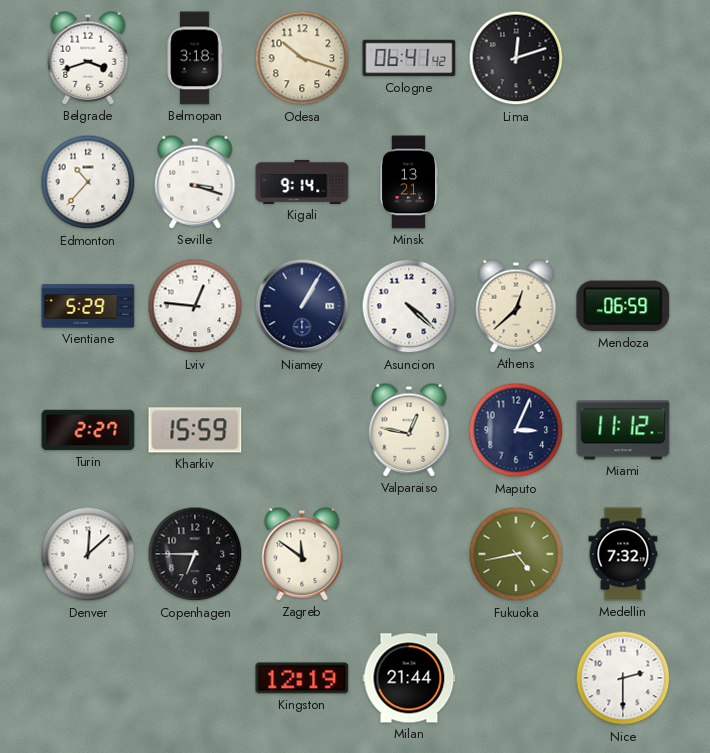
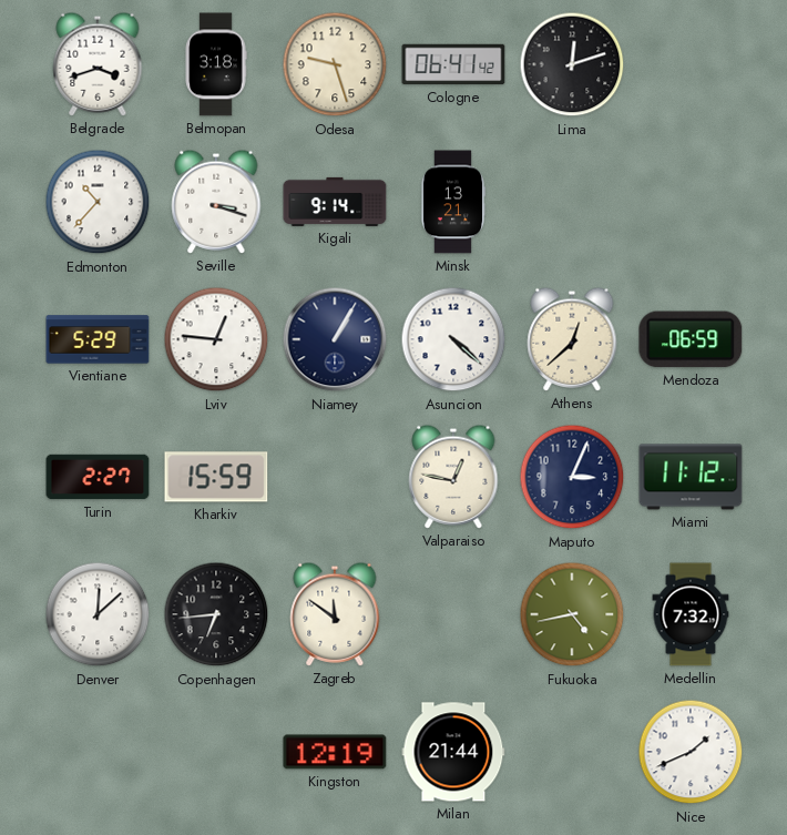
Odesa: 10:18 -> 9:27
Copenhagen: 6:45 -> 6:44
Nice: 2:30 -> 1:41
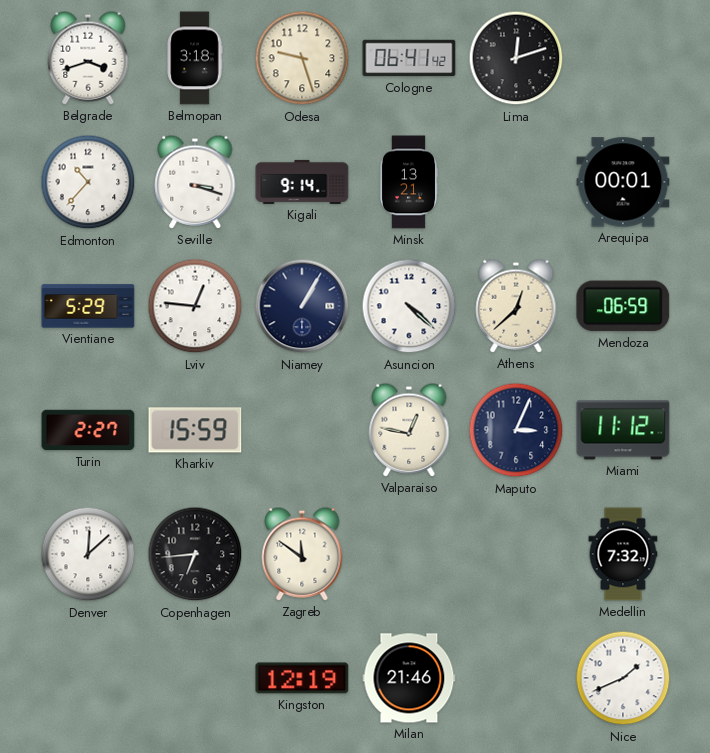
Arequipa: none -> 00:01
Fukuoka: 4:43 -> none
Milan: 21:44 -> 21:46
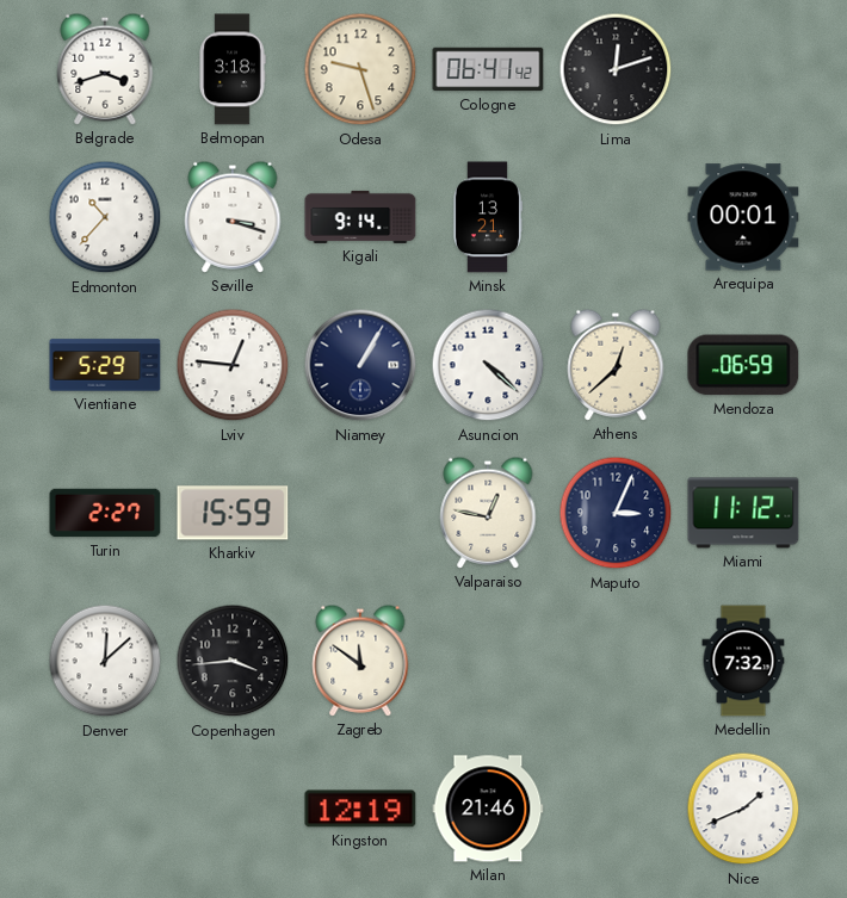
Copenhagen: 6:44 -> 3:44
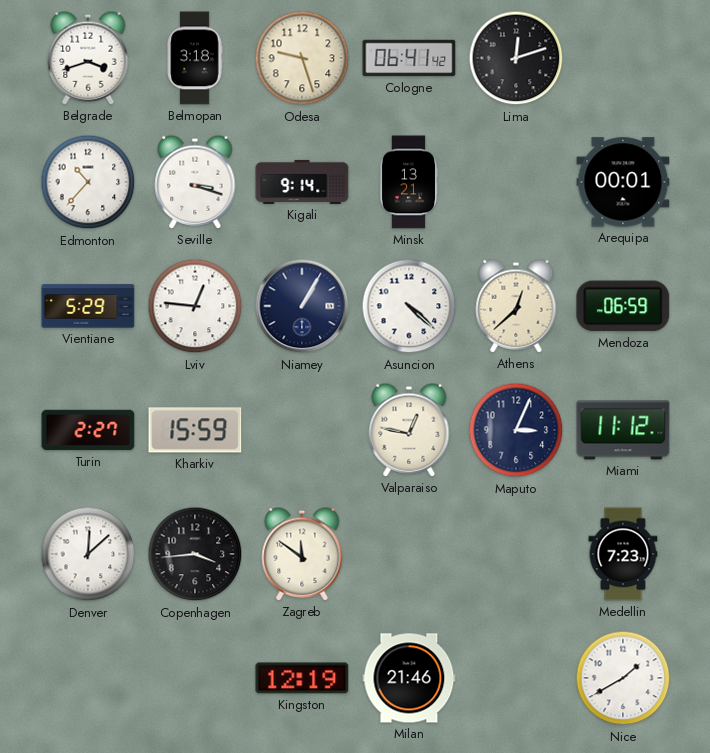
Medellin: 7:32 -> 7:23
Nice: 1:41 -> 1:40
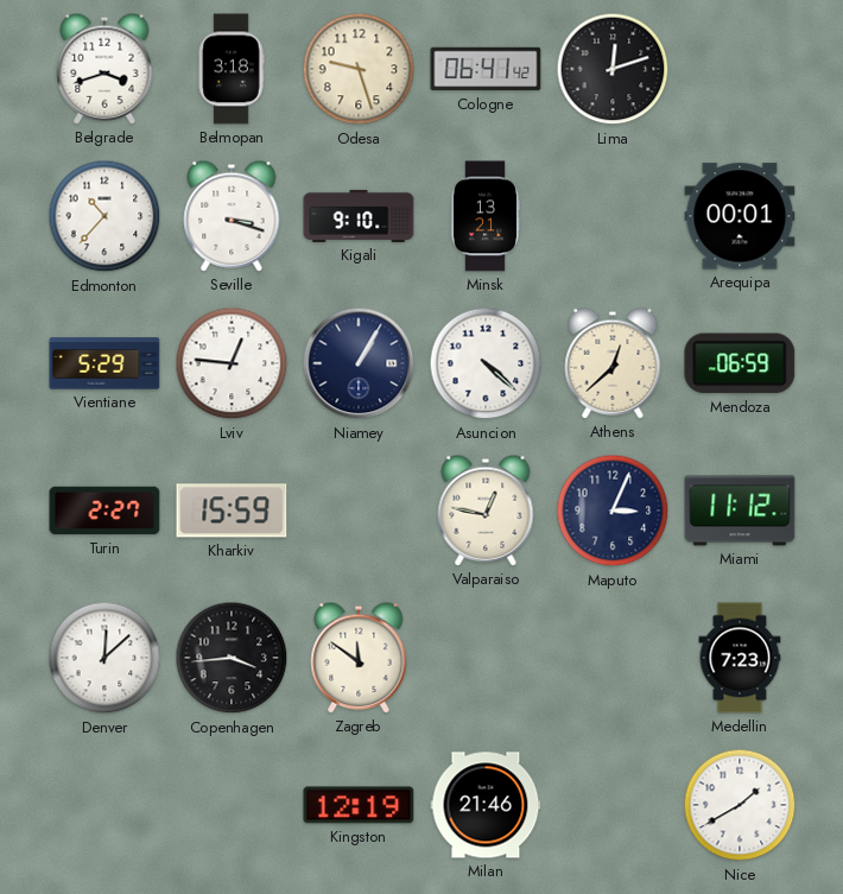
Kigali: 9:14 -> 9:10
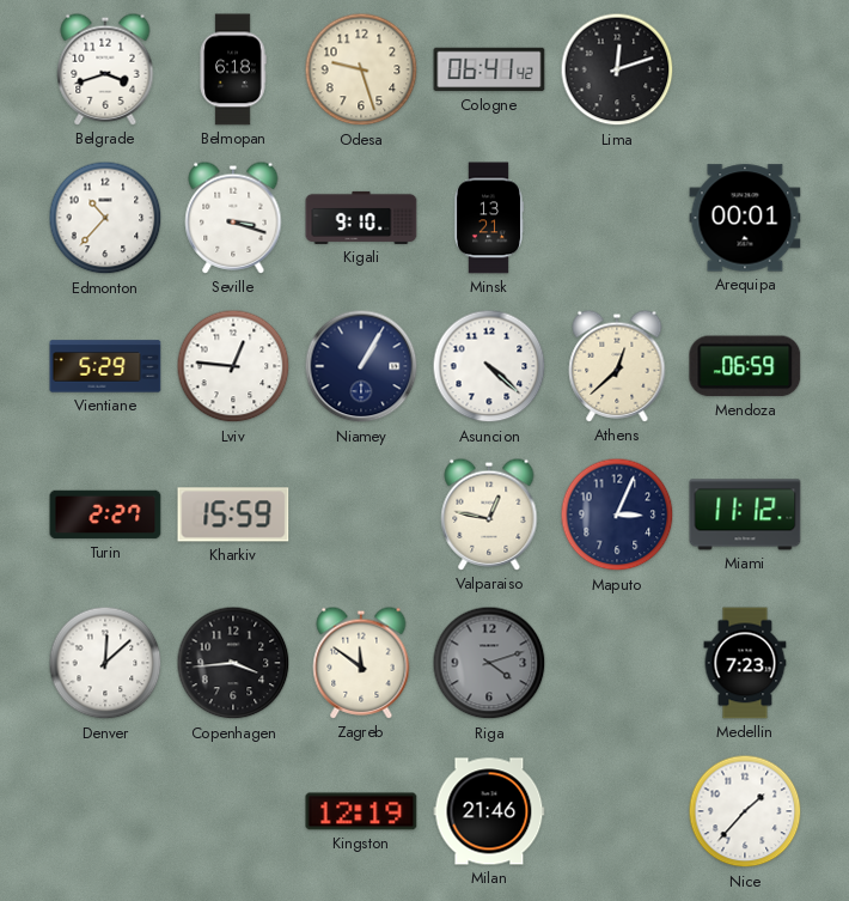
Belmopan: 3:18 -> 6:18
Riga: none -> 4:12
Nice: 1:40 -> 1:37
